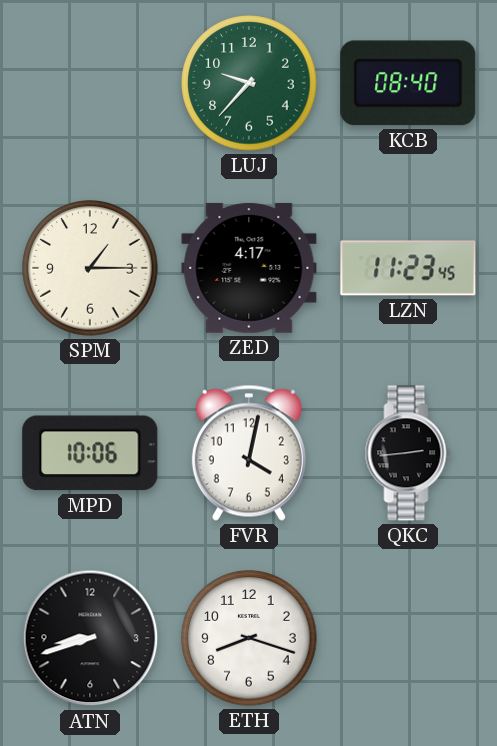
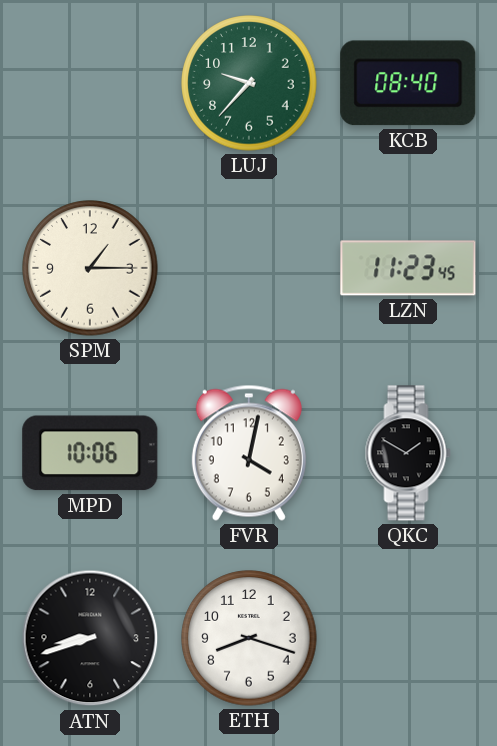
ZED: 4:17 -> none
QKC: 2:44 -> 1:50
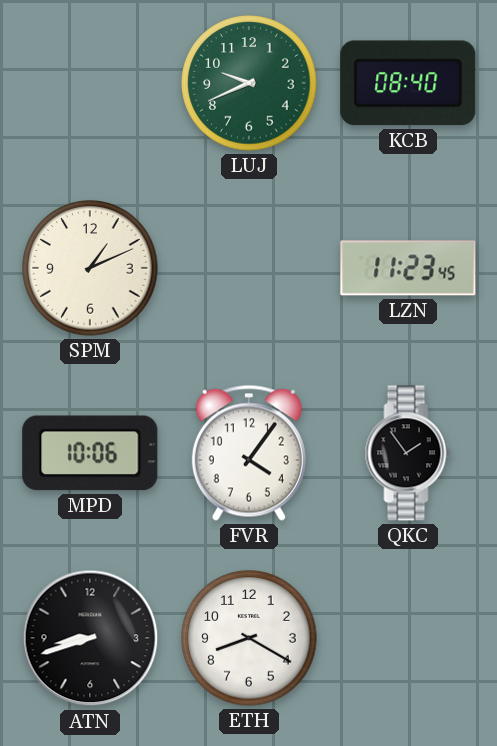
LUJ: 9:37 -> 9:41
SPM: 1:15 -> 1:11
FVR: 4:02 -> 4:06
QKC: 1:50 -> 1:54
ETH: 8:18 -> 8:20
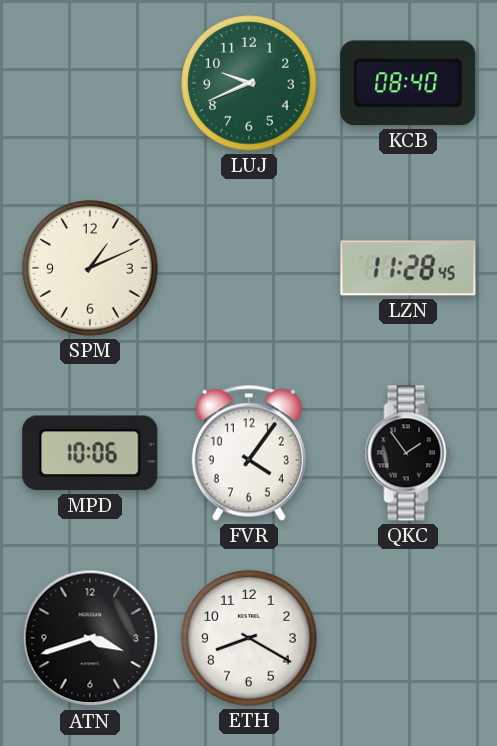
LZN: 11:23 -> 11:28
ATN: 8:42 -> 3:42
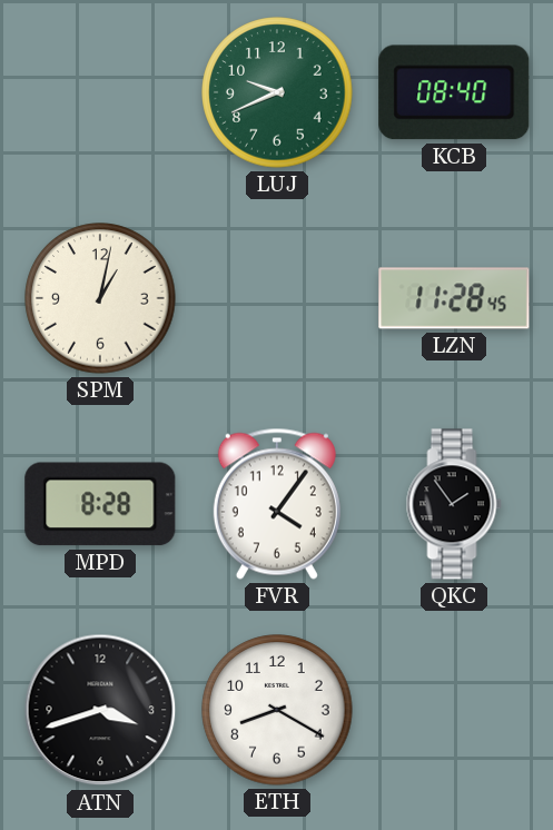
SPM: 1:11 -> 1:02
MPD: 10:06 -> 8:28
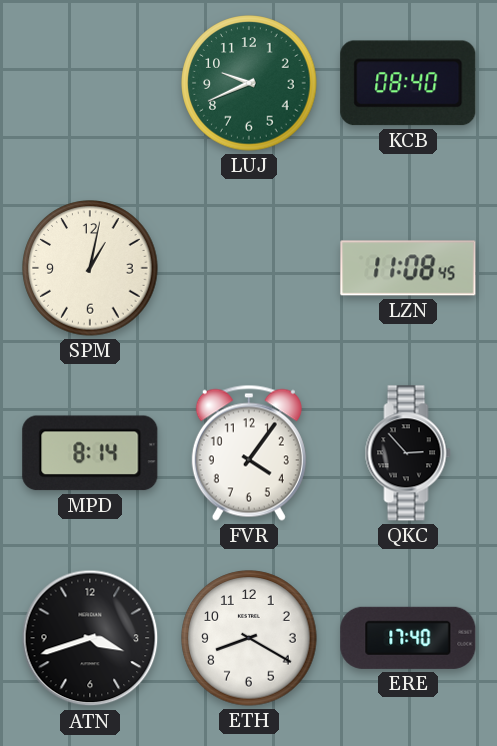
LZN: 11:28 -> 11:08
MPD: 8:28 -> 8:14
QKC: 1:54 -> 2:53
ERE: none -> 17:40
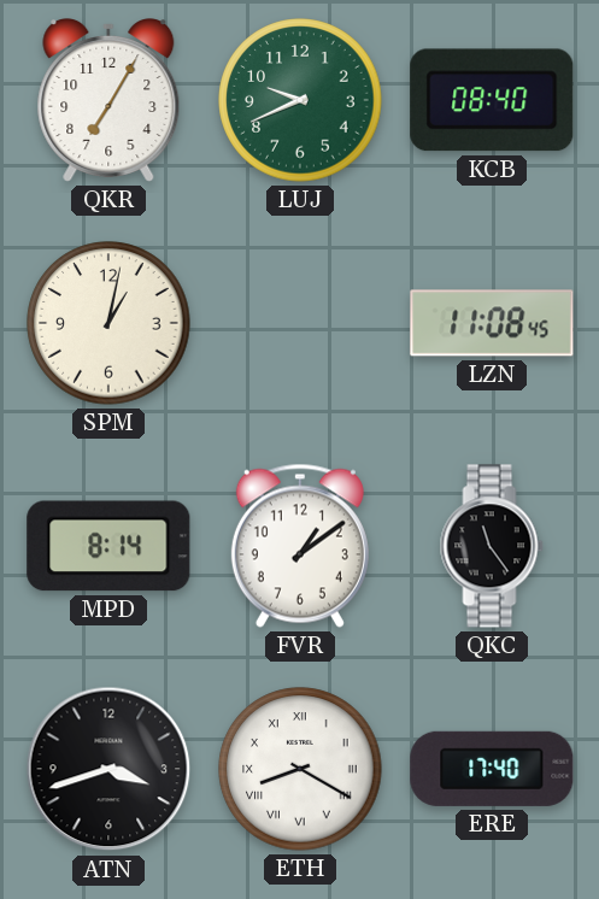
QKR: none -> 7:05
FVR: 4:06 -> 1:09
QKC: 2:53 -> 11:24
ETH numerals: Arabic -> Roman
